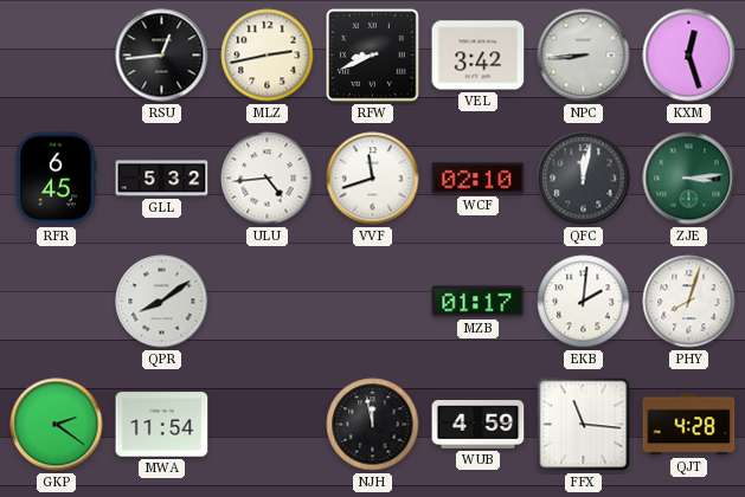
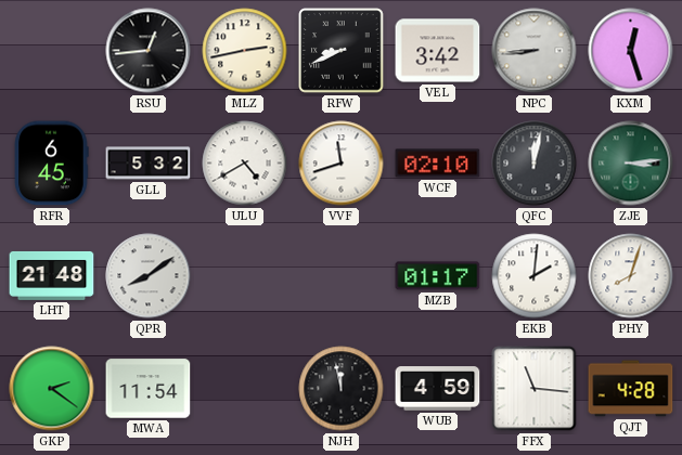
ULU: 4:44 -> 4:40
LHT: none -> 21:48
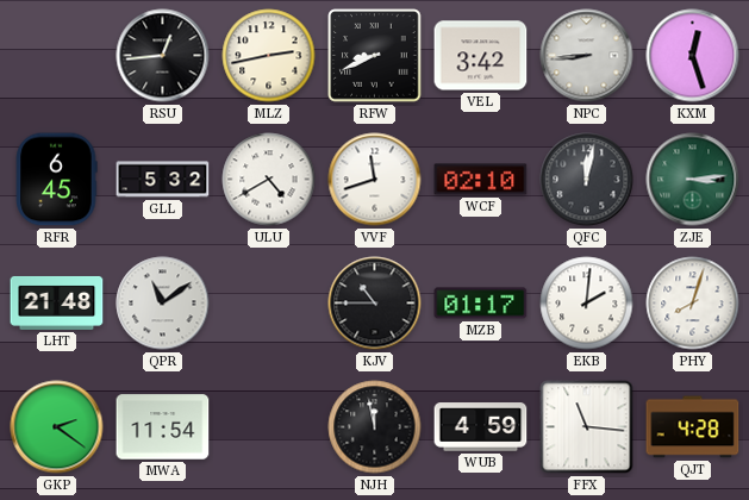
QPR: 8:09 -> 11:09
KJV: none -> 10:45
